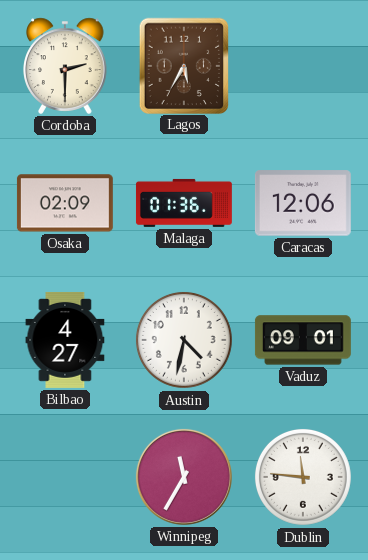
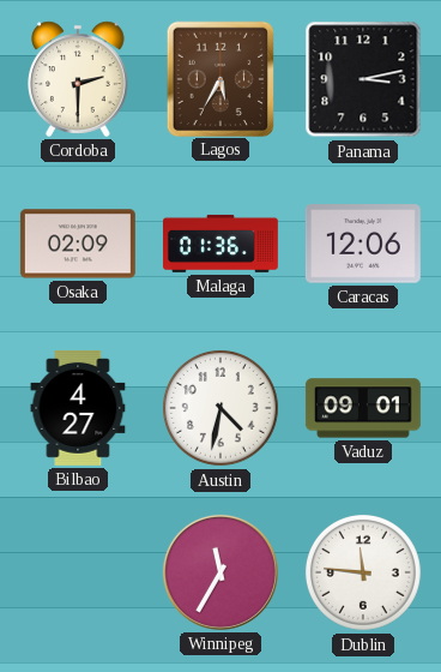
Panama: none -> 3:13
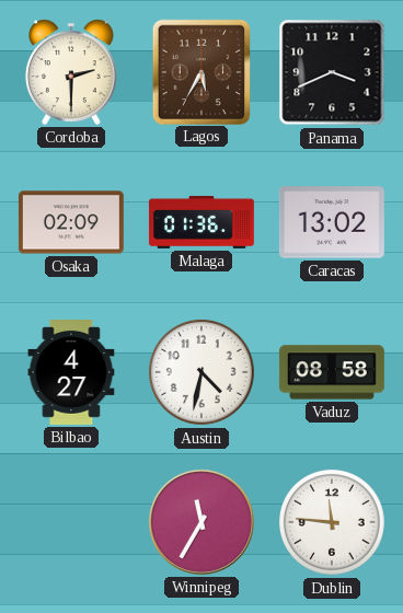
Panama: 3:13 -> 3:41
Caracas: 12:06 -> 13:02
Vaduz: 09:01 -> 08:58
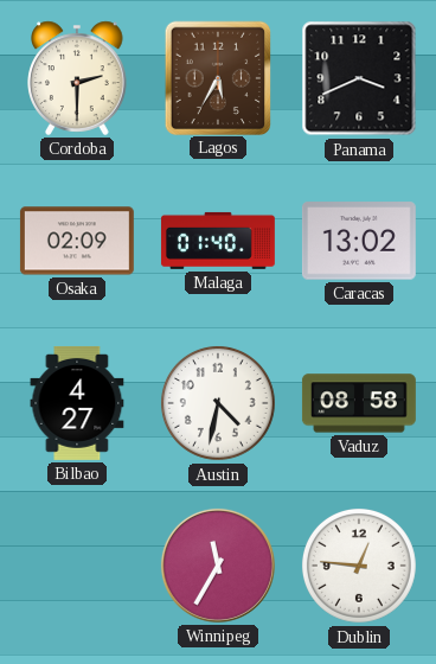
Malaga: 01:36 -> 01:40
Dublin: 11:46 -> 12:46
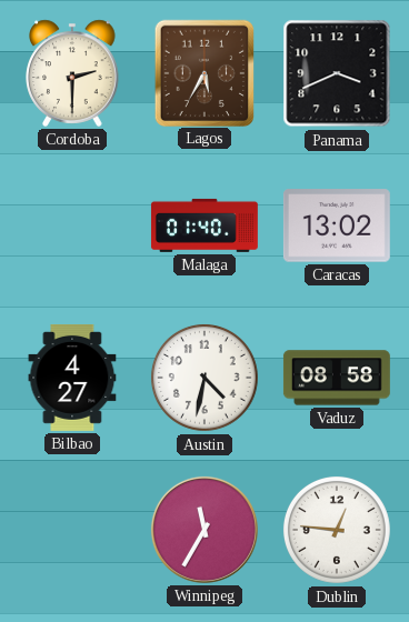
Osaka: 02:09 -> none
